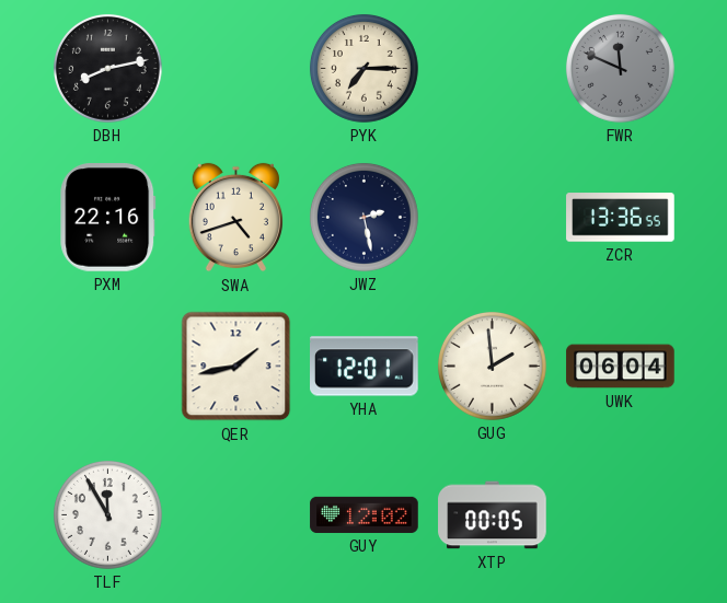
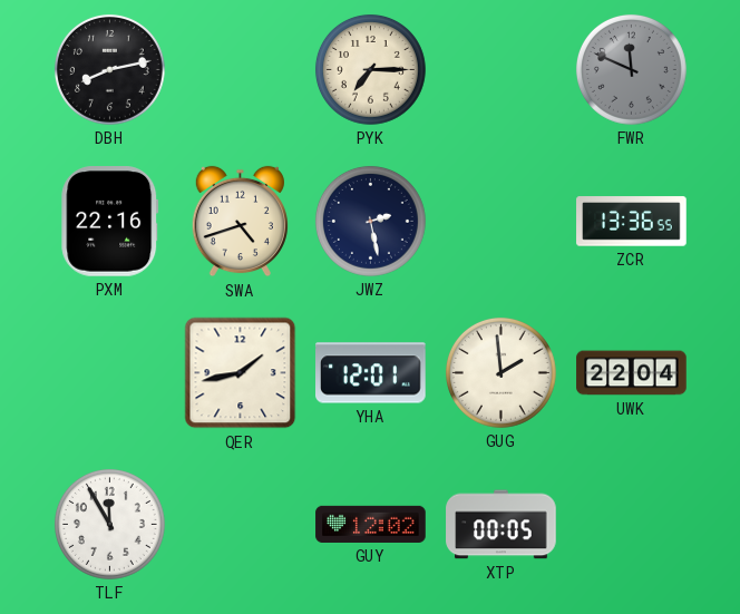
UWK: 06:04 -> 22:04
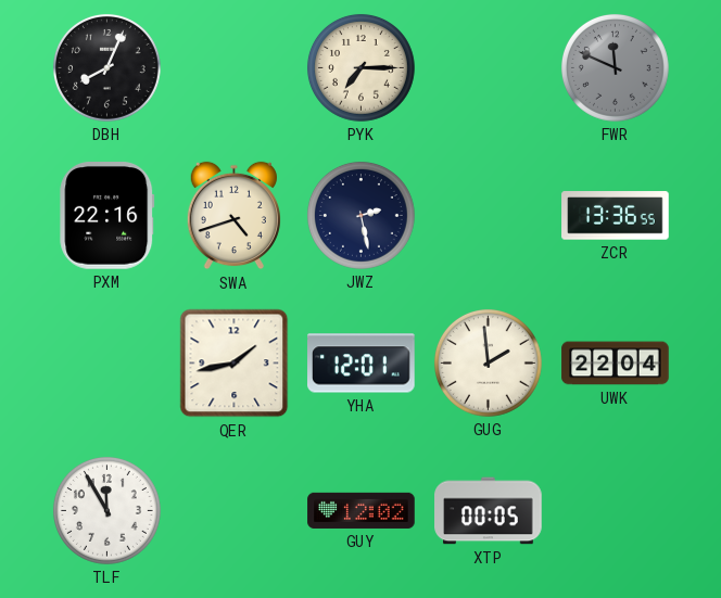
DBH: 8:13 -> 8:04
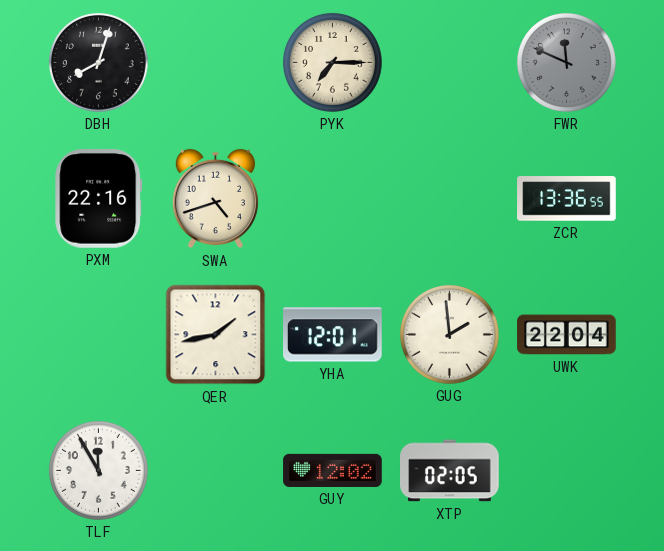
DBH: 8:04 -> 8:03
JWZ: 2:28 -> none
XTP: 00:05 -> 02:05
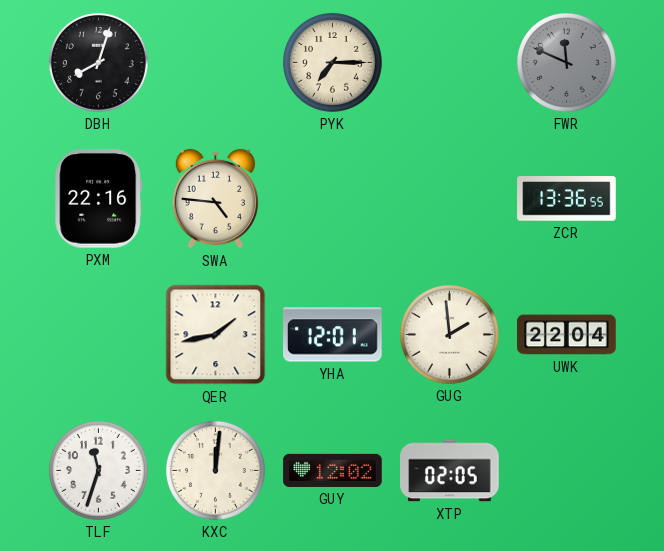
SWA: 4:42 -> 4:46
TLF: 11:55 -> 11:33
KXC: none -> 12:01
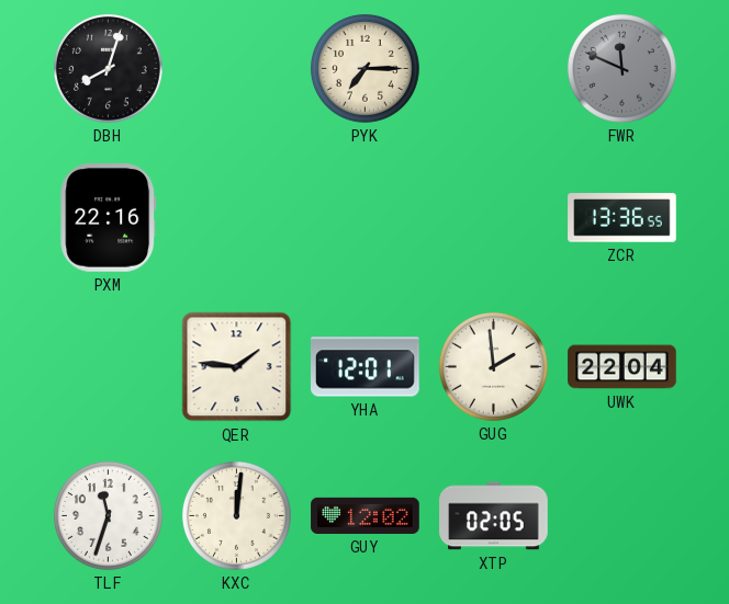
SWA: 4:46 -> none
QER: 1:43 -> 1:46
